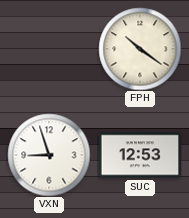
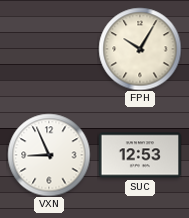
FPH: 10:21 -> 10:05
VXN: 8:57 -> 8:56
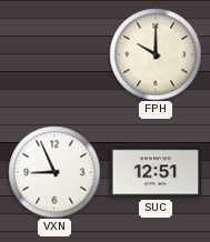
FPH: 10:05 -> 10:00
SUC: 12:53 -> 12:51
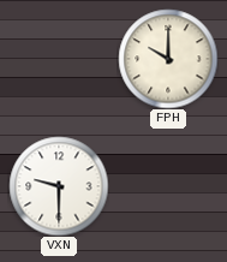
VXN: 8:56 -> 9:30
SUC: 12:51 -> none
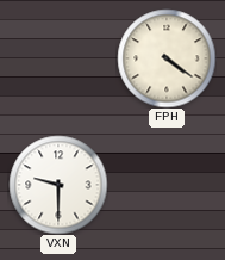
FPH: 10:00 -> 4:21
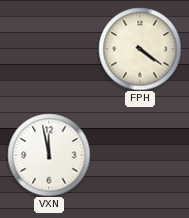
VXN: 9:30 -> 11:58
